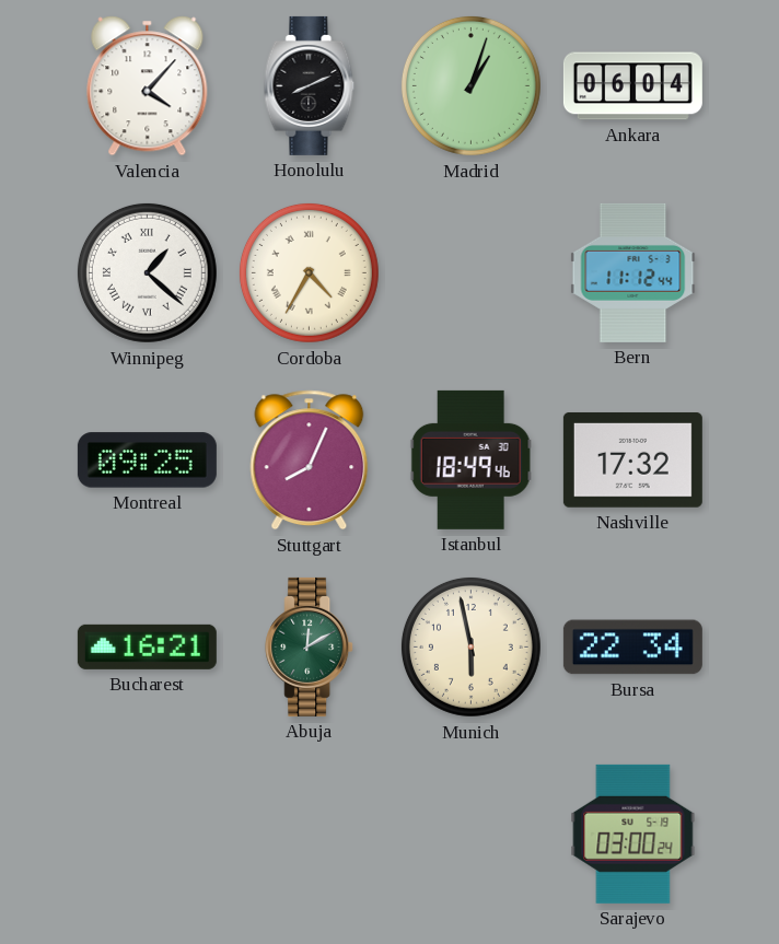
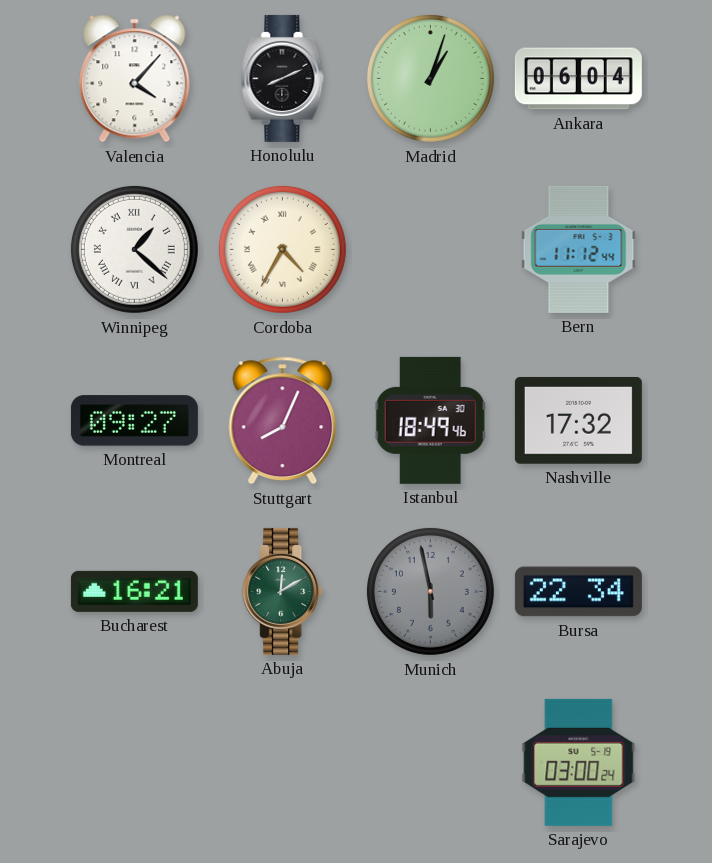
Montreal: 09:25 -> 09:27
Munich dial: cream -> grey
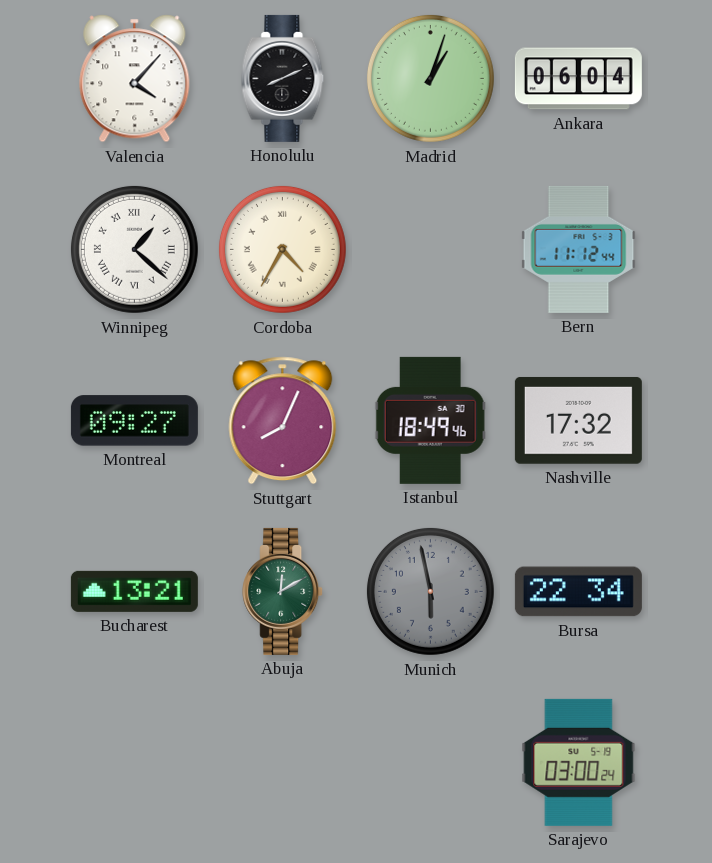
Bucharest: 16:21 -> 13:21
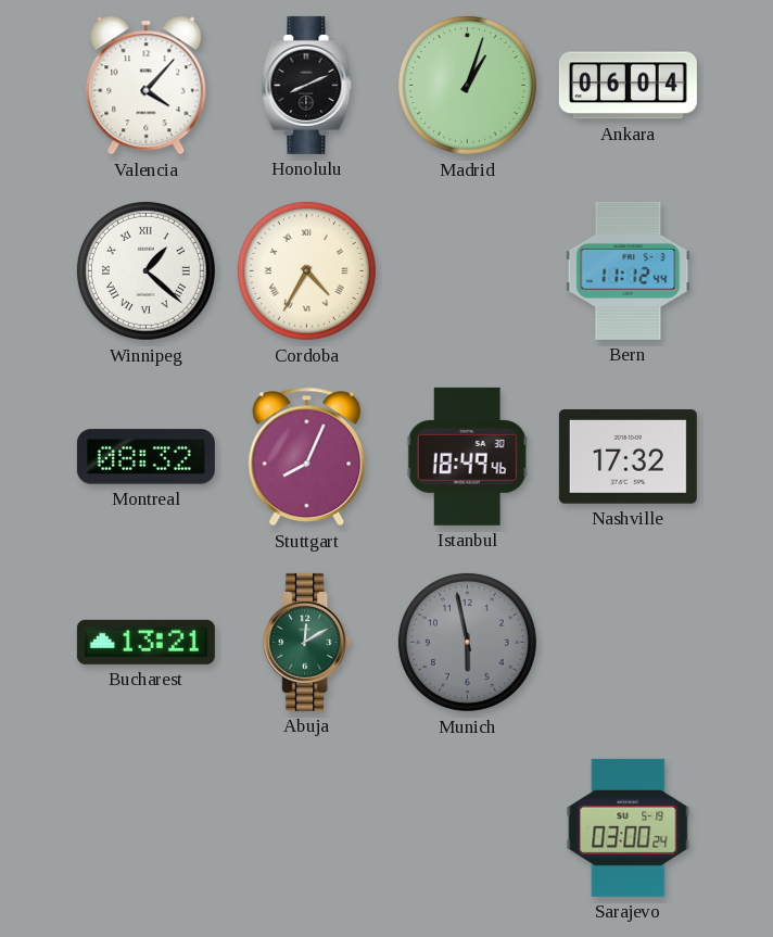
Montreal: 09:27 -> 08:32
Bursa: 22:34 -> none
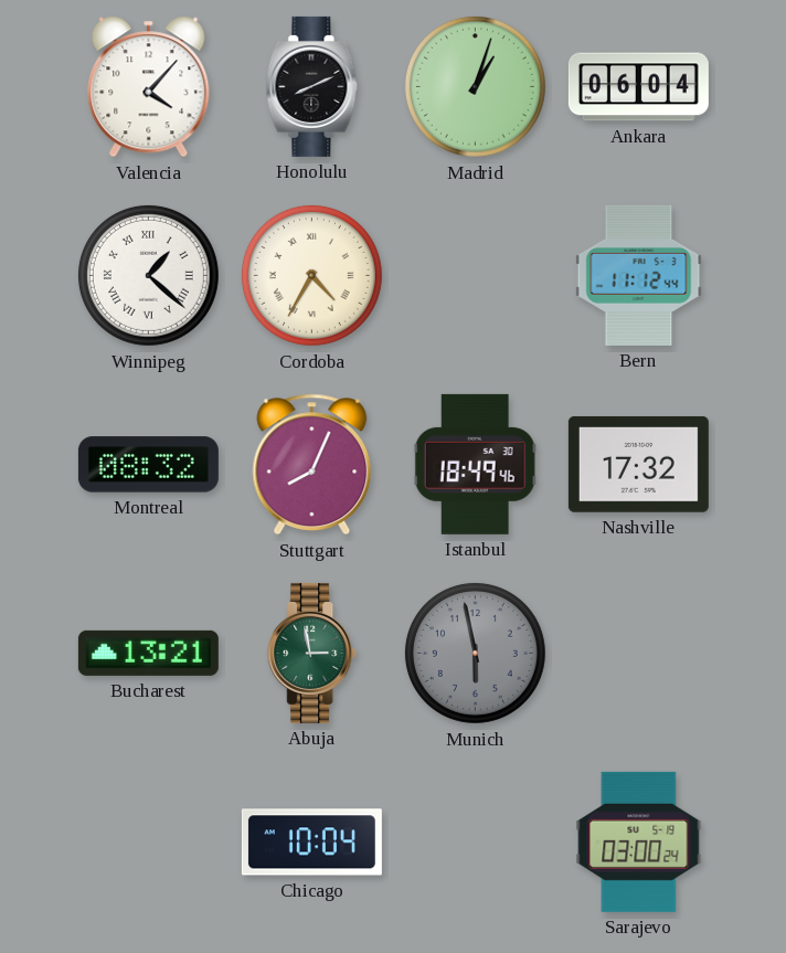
Abuja: 12:10 -> 2:58
Chicago: none -> 10:04
